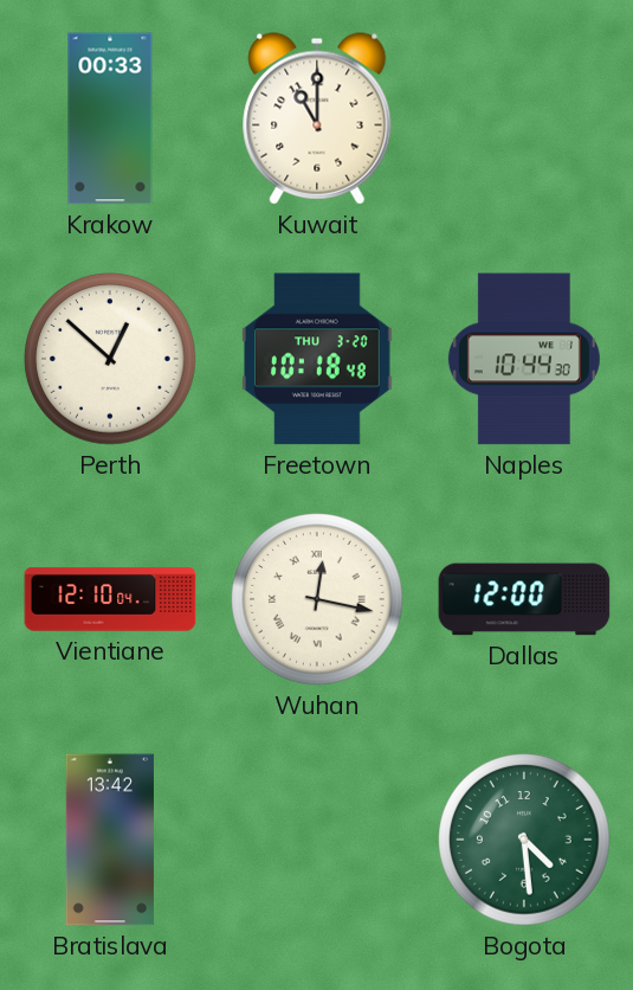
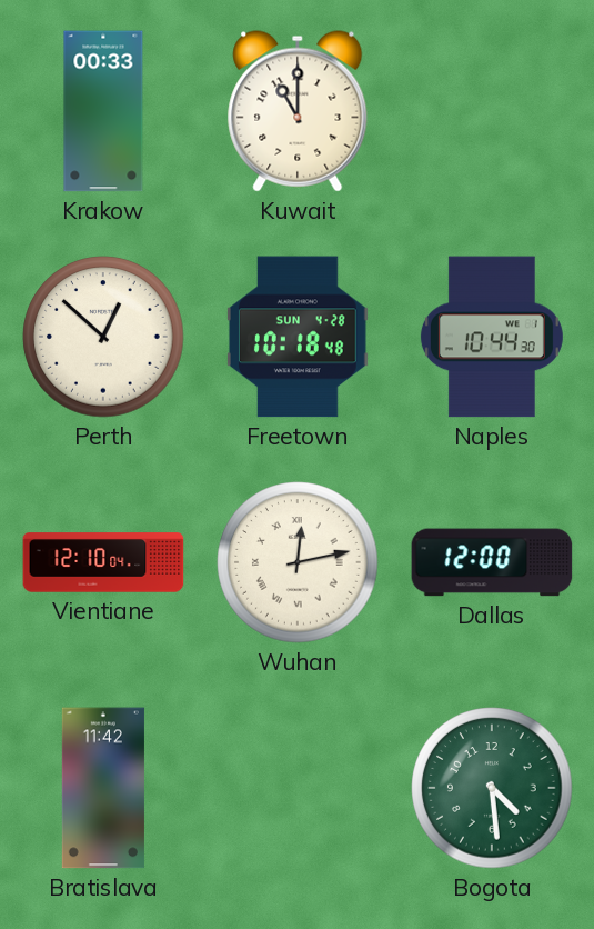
Freetown date: THU 3-20 -> SUN 4-28
Wuhan: 12:17 -> 12:13
Bratislava: 13:42 -> 11:42
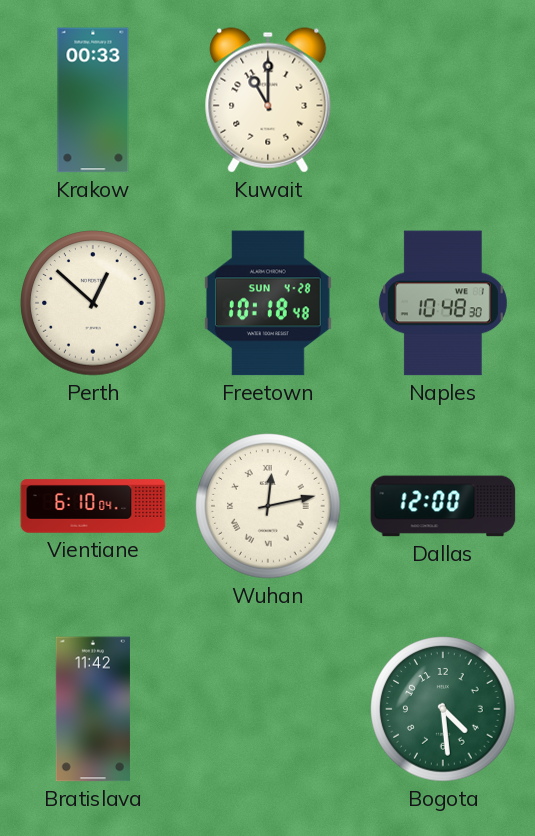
Naples: 10:44 -> 10:48
Vientiane: 12:10 -> 6:10
